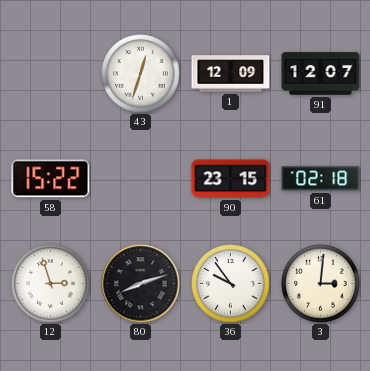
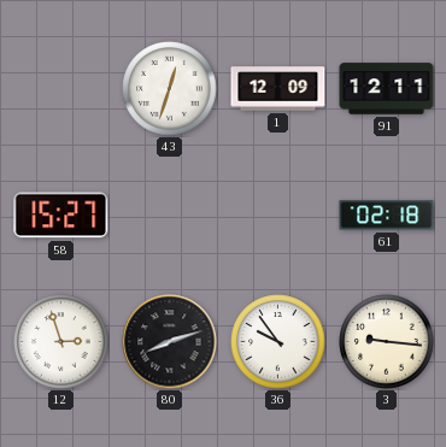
91: 12:07 -> 12:11
58: 15:22 -> 15:27
90: 23:15 -> none
3: 3:01 -> 9:16
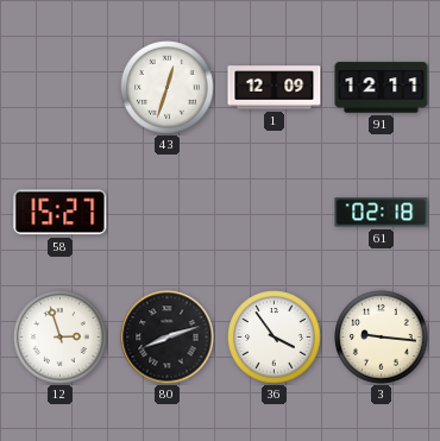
36: 9:54 -> 3:54
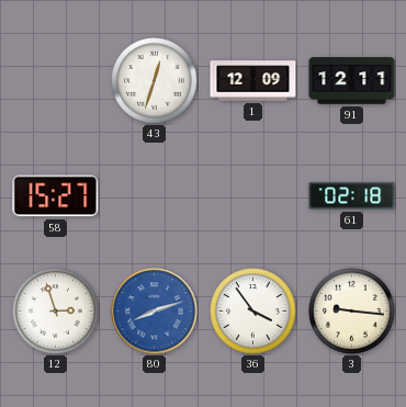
80 dial: black -> blue
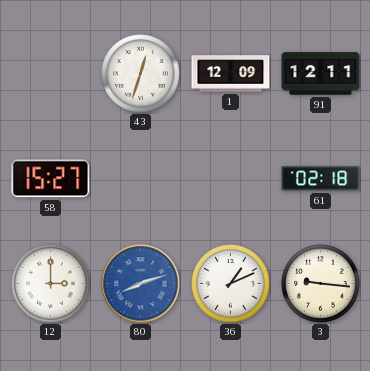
12: 2:57 -> 3:00
36: 3:54 -> 1:11
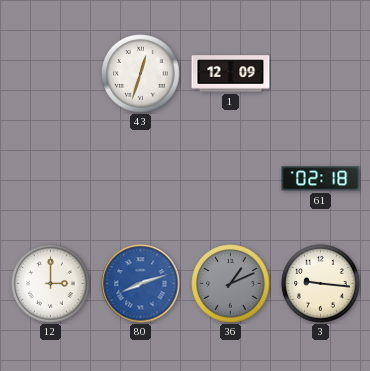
91: 12:11 -> none
58: 15:27 -> none
36 dial: white -> grey
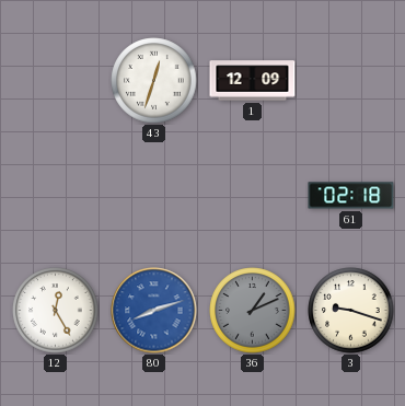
12: 3:00 -> 12:25
3: 9:16 -> 9:18
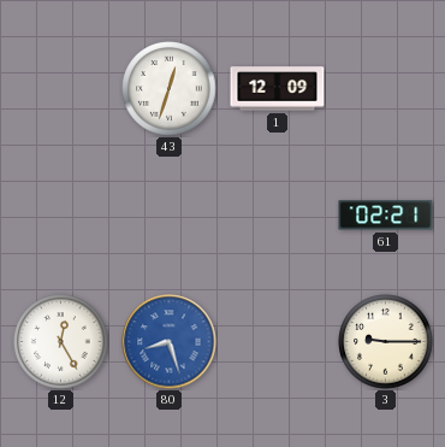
61: 02:18 -> 02:21
80: 8:12 -> 8:27
36: 1:11 -> none
3: 9:18 -> 9:15
